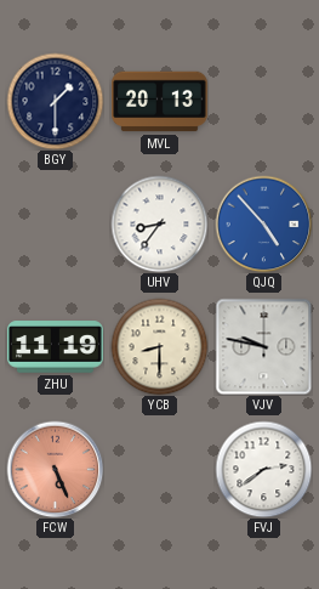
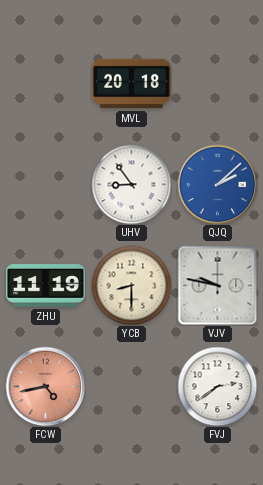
BGY: 1:30 -> none
MVL: 20:13 -> 20:18
UHV: 8:36 -> 8:54
QJQ: 4:53 -> 2:08
FCW: 5:26 -> 4:43
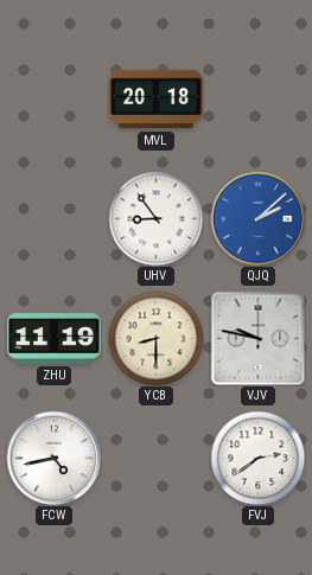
FCW dial: salmon -> white
